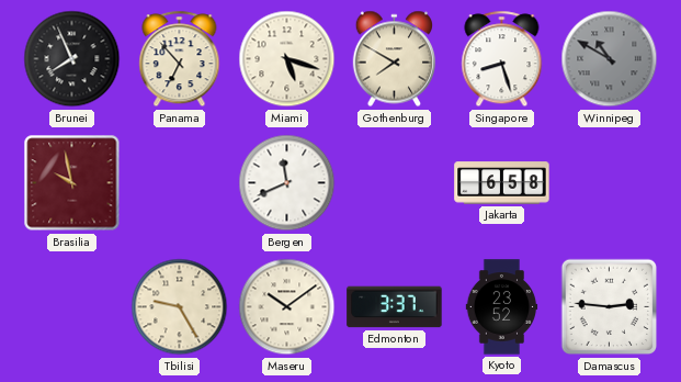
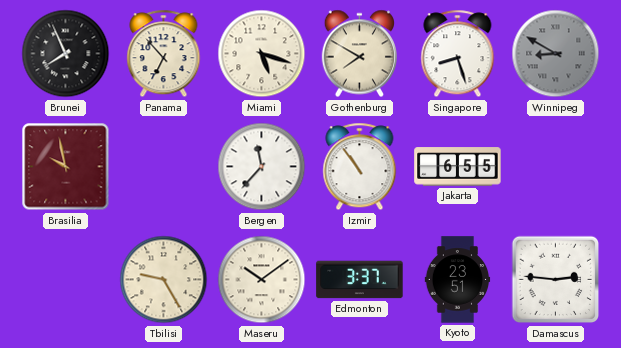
Winnipeg: 10:50 -> 8:50
Bergen: 11:41 -> 11:37
Izmir: none -> 10:54
Jakarta: 6:58 -> 6:55
Kyoto: 23:52 -> 23:51
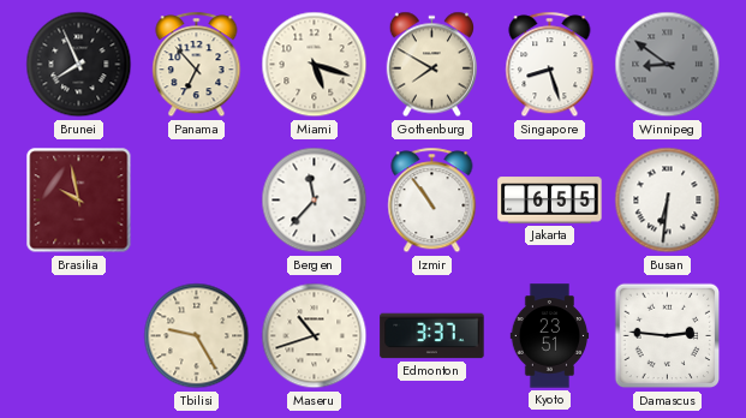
Winnipeg: 8:50 -> 8:51
Busan: none -> 6:31
Maseru: 10:09 -> 10:42
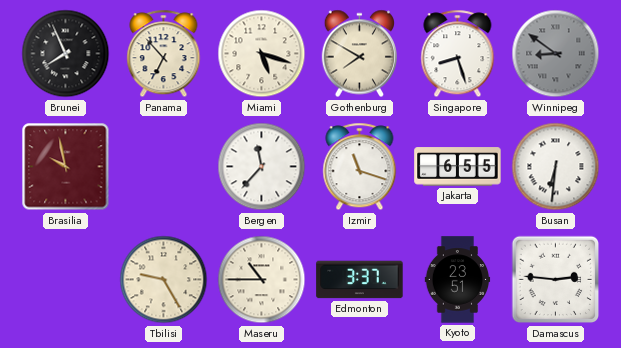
Izmir: 10:54 -> 11:18
Maseru: 10:42 -> 10:45
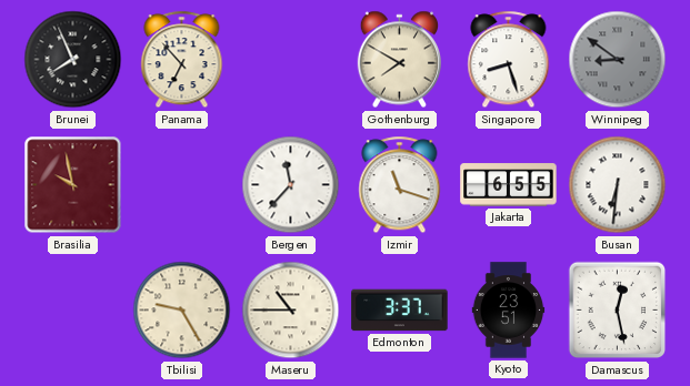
Miami: 5:18 -> none
Damascus: 2:46 -> 12:28
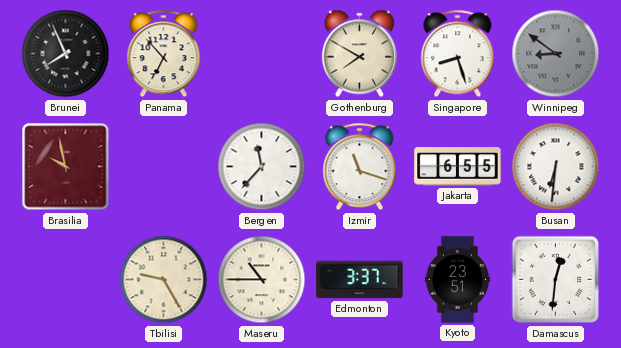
Damascus: 12:28 -> 12:31
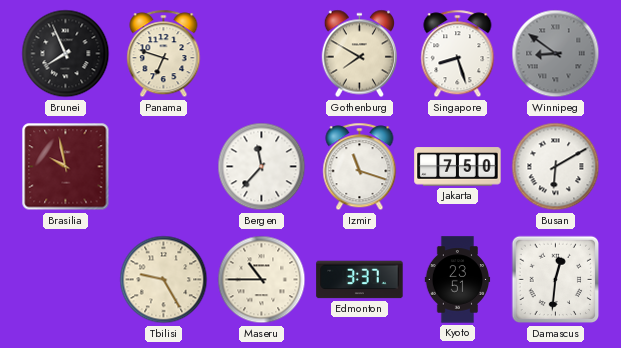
Panama: 6:53 -> 6:48
Jakarta: 6:55 -> 7:50
Busan: 6:31 -> 6:10
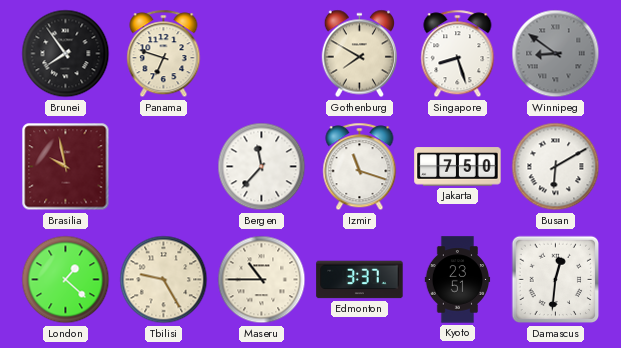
Brunei: 7:56 -> 7:54
London: none -> 1:22
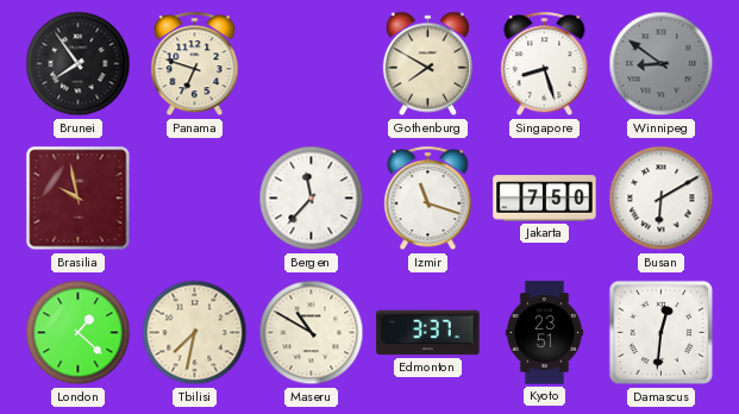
Tbilisi: 9:25 -> 7:32
Maseru: 10:45 -> 10:50
